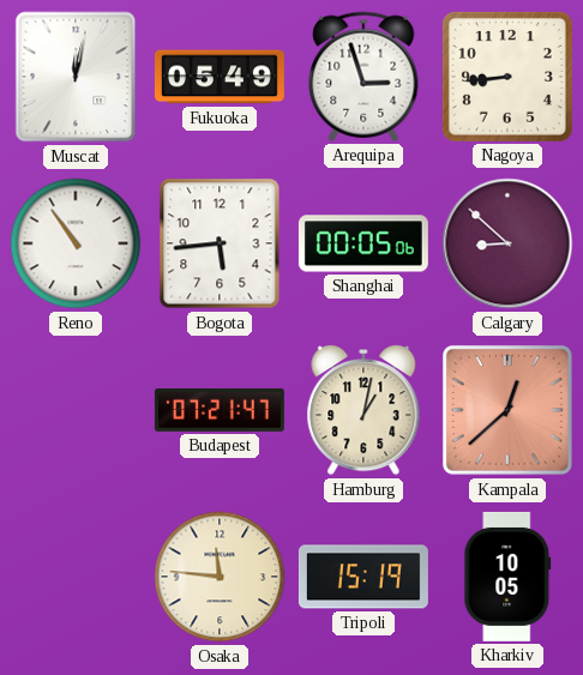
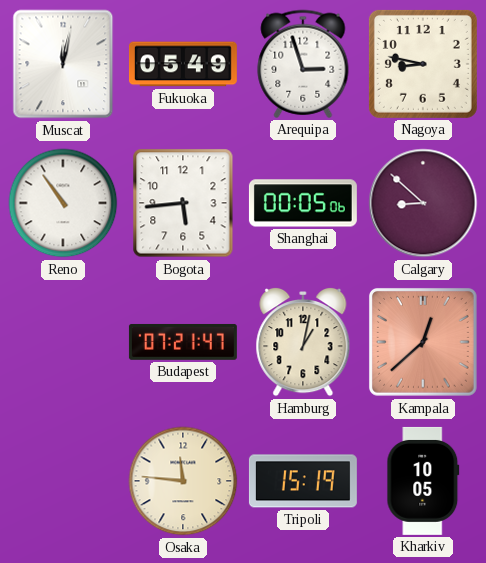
Nagoya: 8:44 -> 8:47
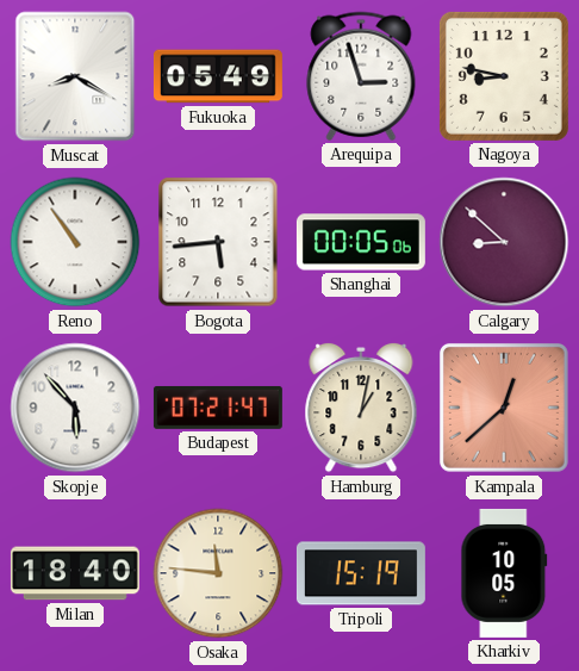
Muscat: 12:02 -> 8:20
Skopje: none -> 5:53
Milan: none -> 18:40
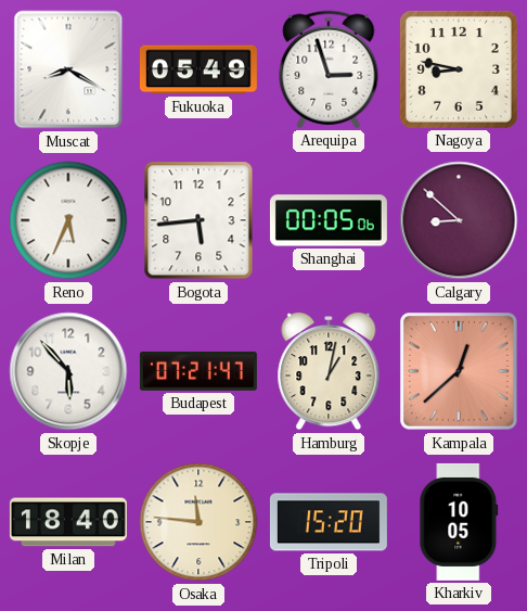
Reno: 10:54 -> 5:34
Tripoli: 15:19 -> 15:20
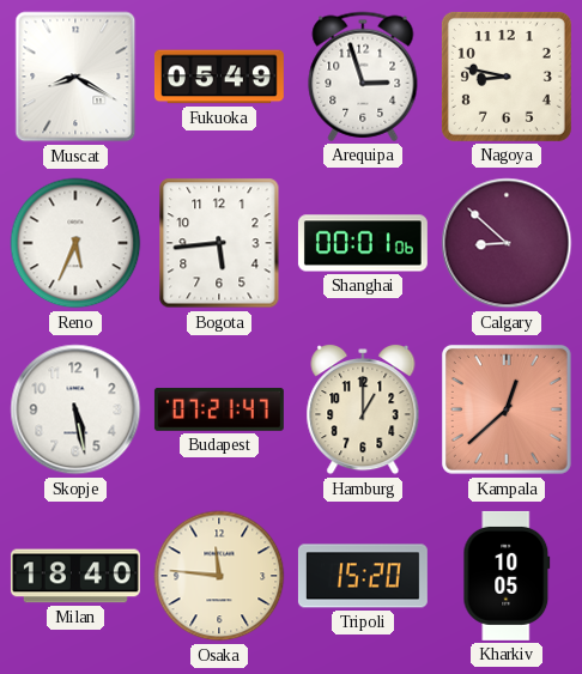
Shanghai: 00:05 -> 00:01
Skopje: 5:53 -> 5:28
Hamburg: 1:02 -> 1:00
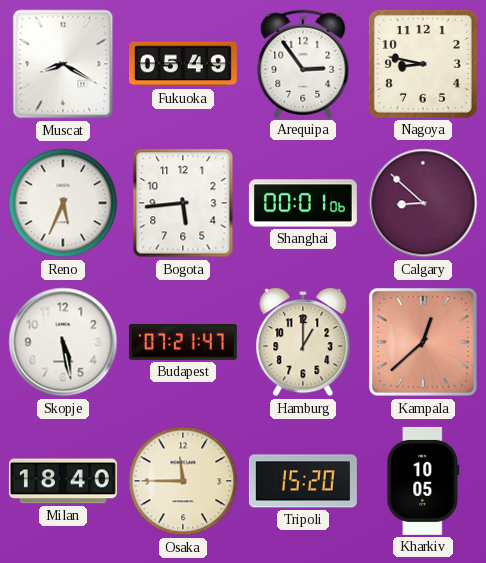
Arequipa: 2:57 -> 2:54
Osaka: 11:46 -> 11:45
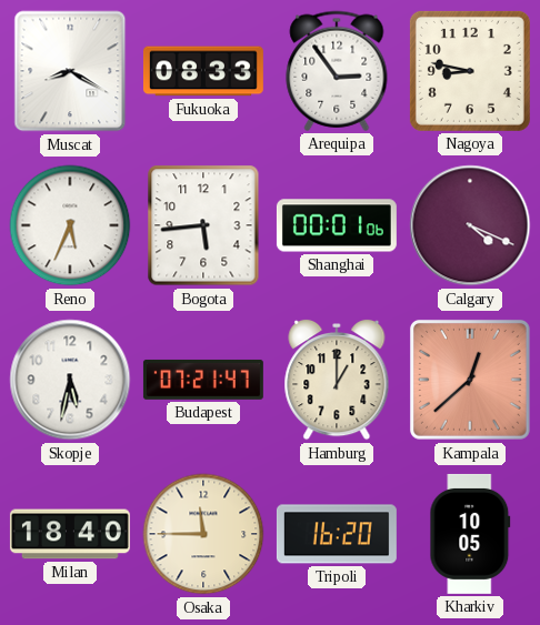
Fukuoka: 05:49 -> 08:33
Calgary: 8:52 -> 4:19
Skopje: 5:28 -> 5:32
Tripoli: 15:20 -> 16:20
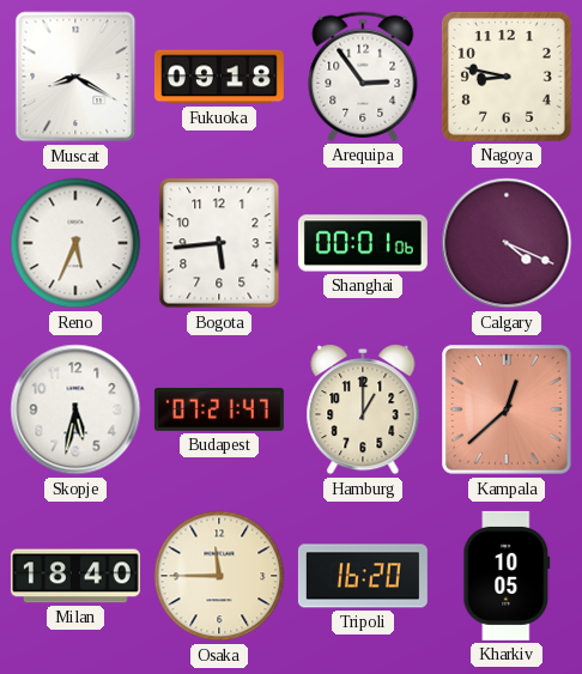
Fukuoka: 08:33 -> 09:18
